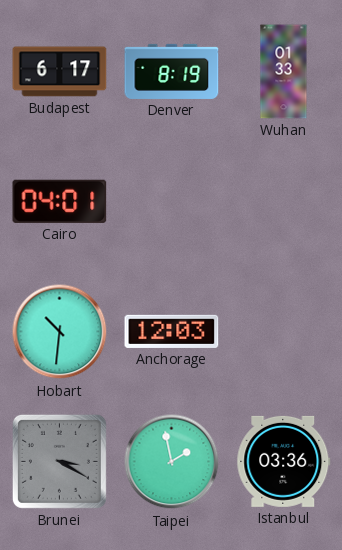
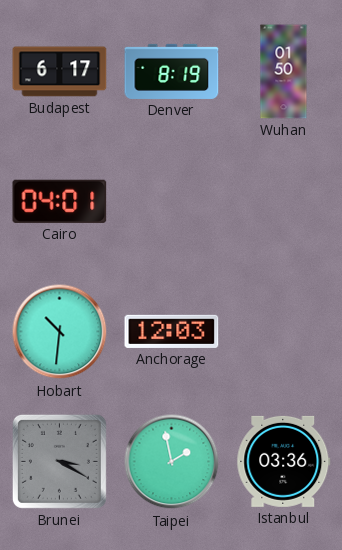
Wuhan: 01:33 -> 01:50
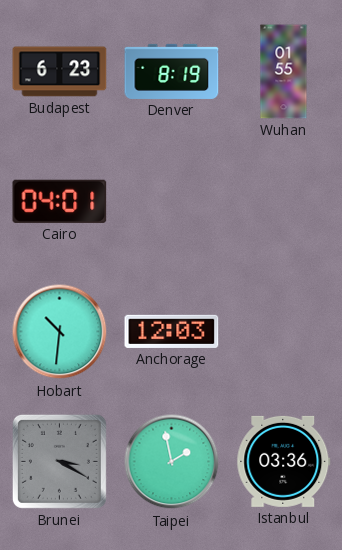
Budapest: 6:17 -> 6:23
Wuhan: 01:50 -> 01:55
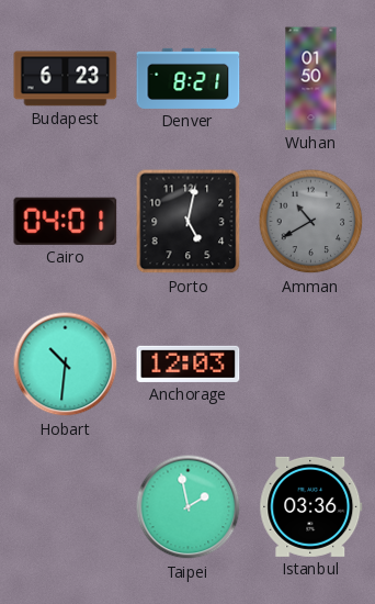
Denver: 8:19 -> 8:21
Wuhan: 01:55 -> 01:50
Porto: none -> 5:02
Amman: none -> 10:40
Brunei: 3:20 -> none
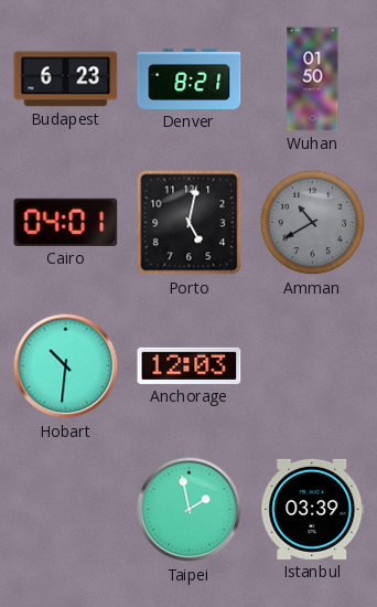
Istanbul: 03:36 -> 03:39
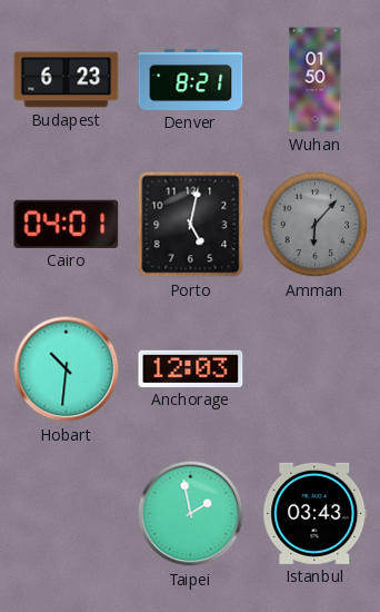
Amman: 10:40 -> 6:07
Istanbul: 03:39 -> 03:43
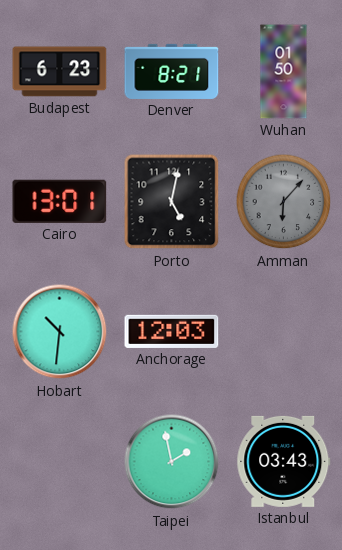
Cairo: 04:01 -> 13:01
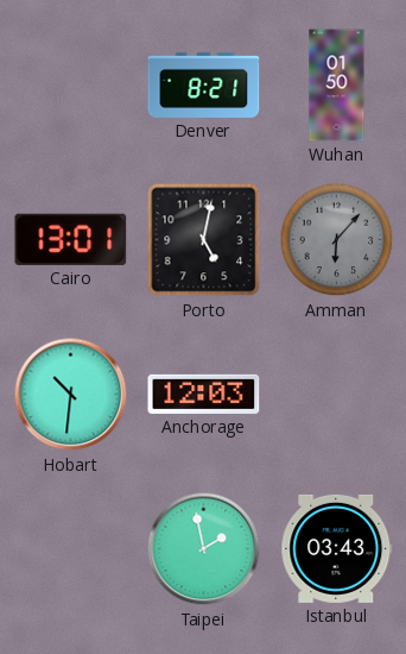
Budapest: 6:23 -> none
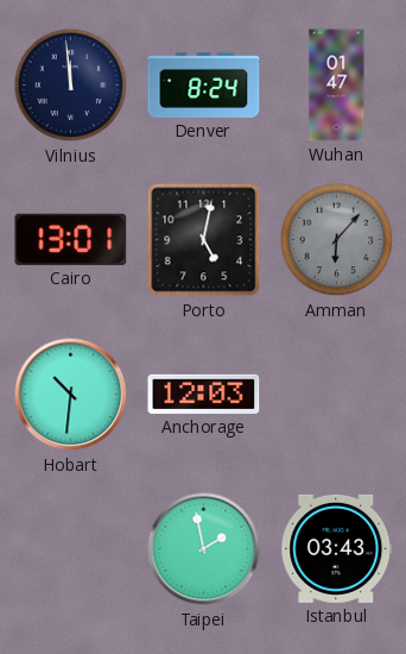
Vilnius: none -> 11:59
Denver: 8:21 -> 8:24
Wuhan: 01:50 -> 01:47
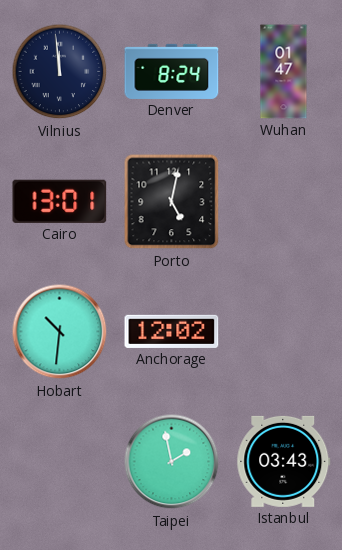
Amman: 6:07 -> none
Anchorage: 12:03 -> 12:02
